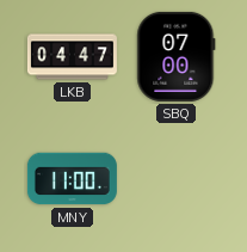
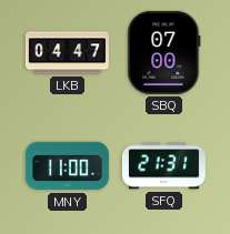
SFQ: none -> 21:31
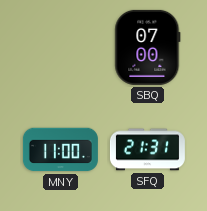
LKB: 04:47 -> none
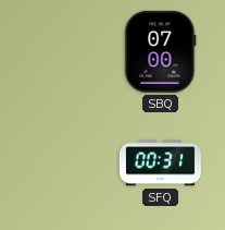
MNY: 11:00 -> none
SFQ: 21:31 -> 00:31
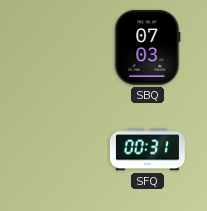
SBQ: 07:00 -> 07:03
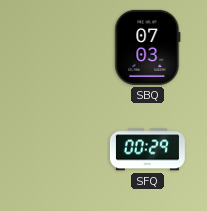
SFQ: 00:31 -> 00:29
